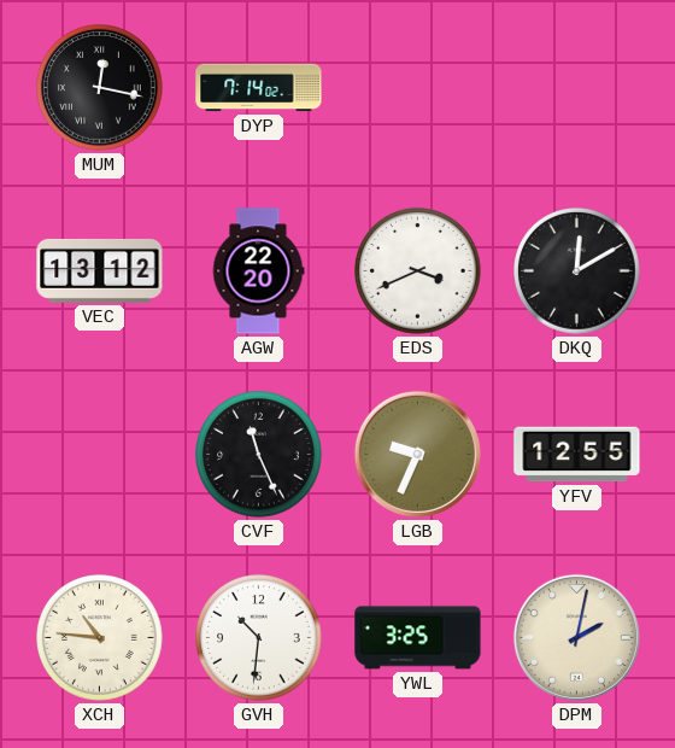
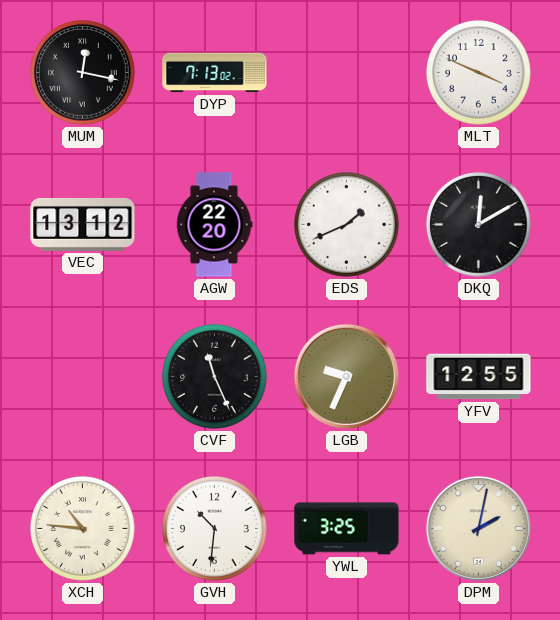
DYP: 7:14 -> 7:13
MLT: none -> 3:49
EDS: 3:41 -> 1:41
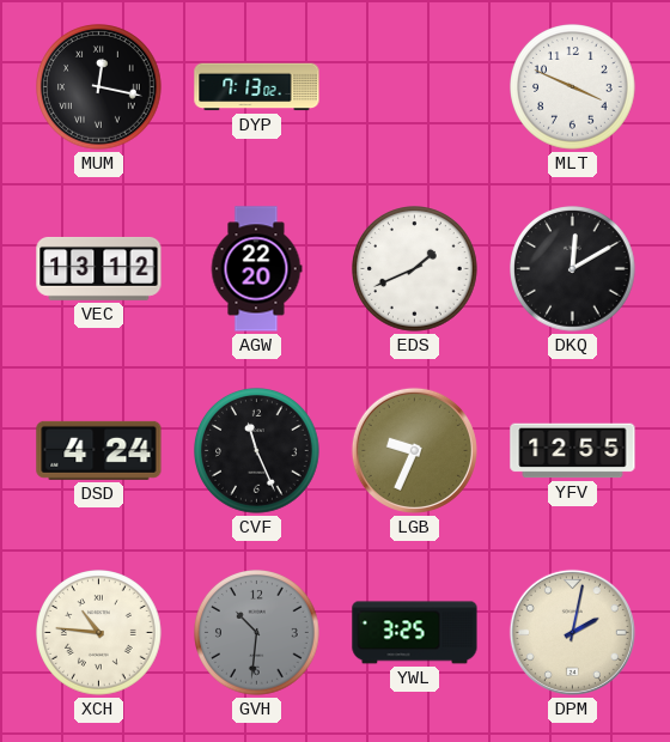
DSD: none -> 4:24
GVH dial: white -> grey
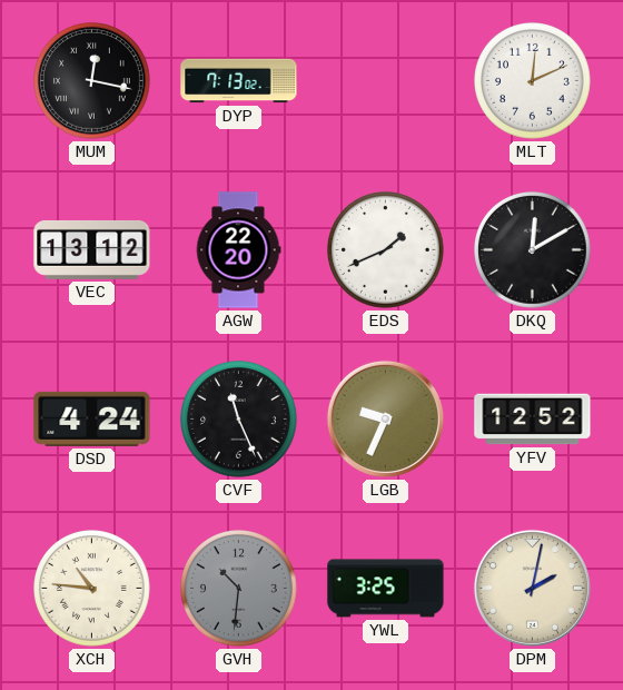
MLT: 3:49 -> 12:11
YFV: 12:55 -> 12:52
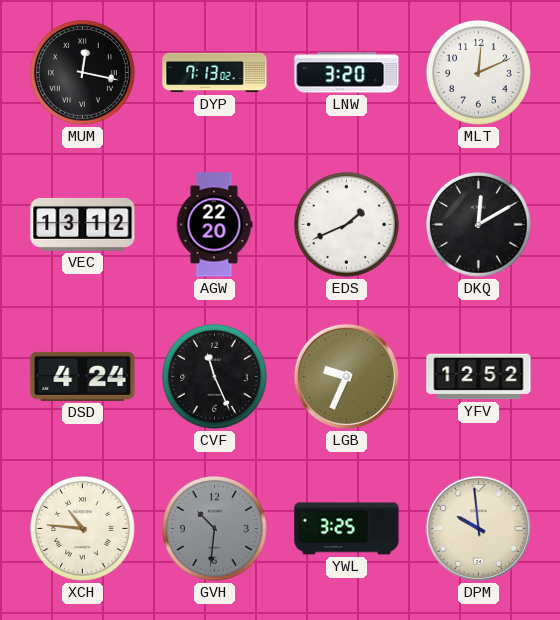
LNW: none -> 3:20
DPM: 2:02 -> 9:59
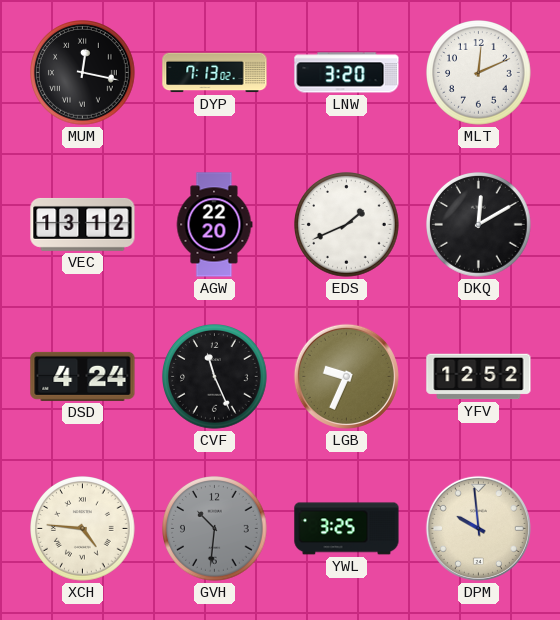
XCH: 10:46 -> 4:46
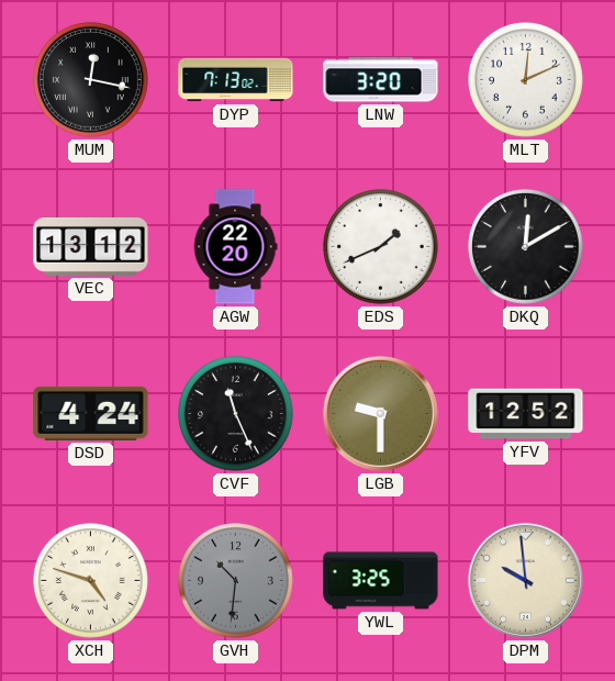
LGB: 9:34 -> 9:30
XCH: 4:46 -> 4:48
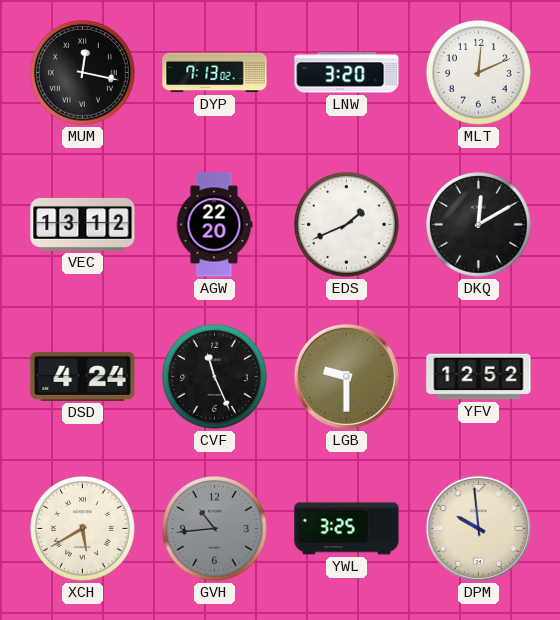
XCH: 4:48 -> 5:40
GVH: 10:31 -> 10:44
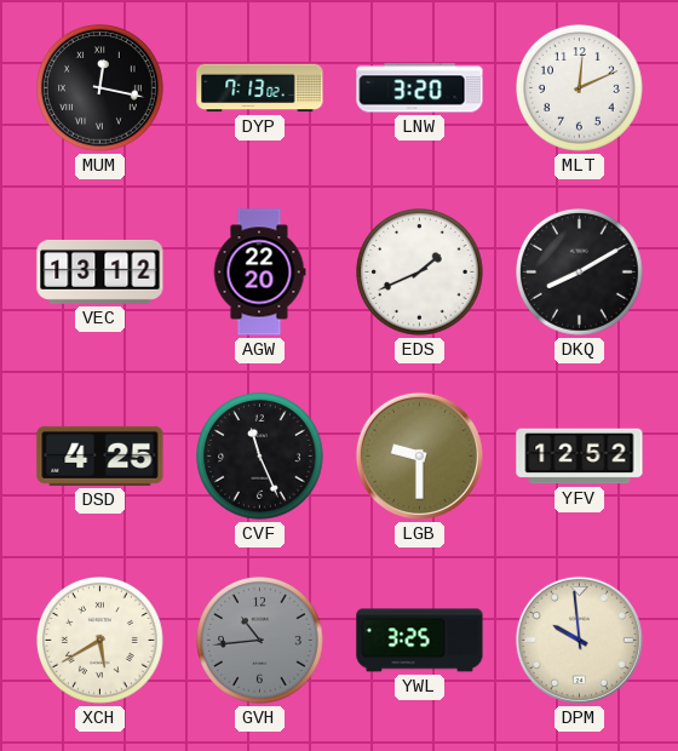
DKQ: 12:10 -> 8:10
DSD: 4:24 -> 4:25
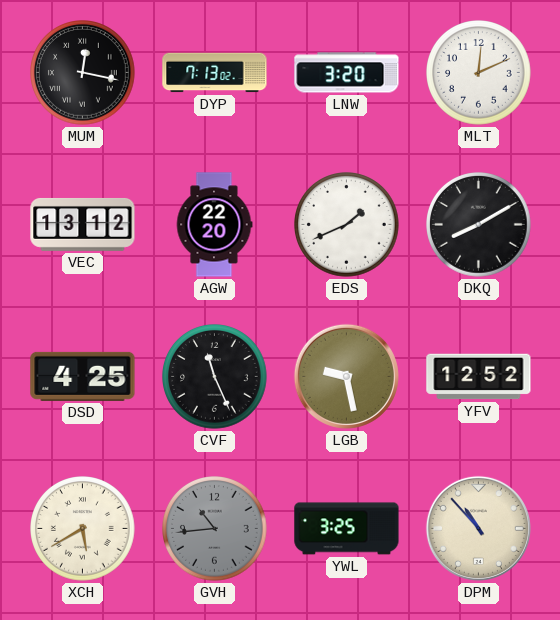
LGB: 9:30 -> 9:28
DPM: 9:59 -> 10:53
